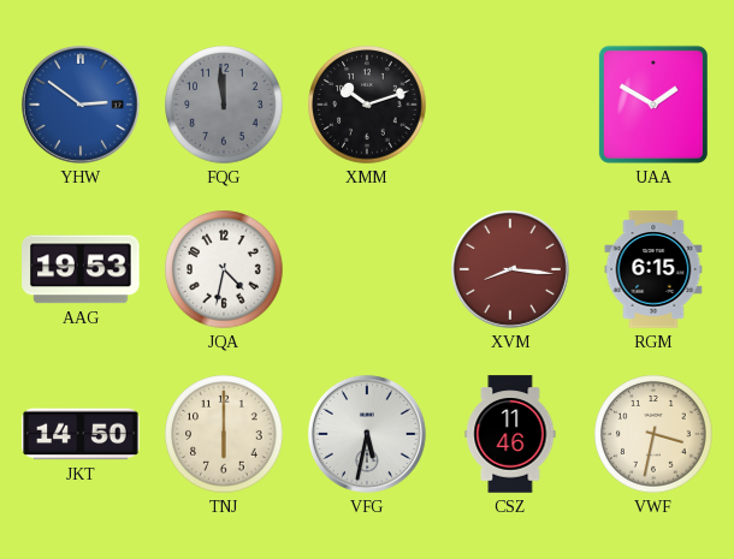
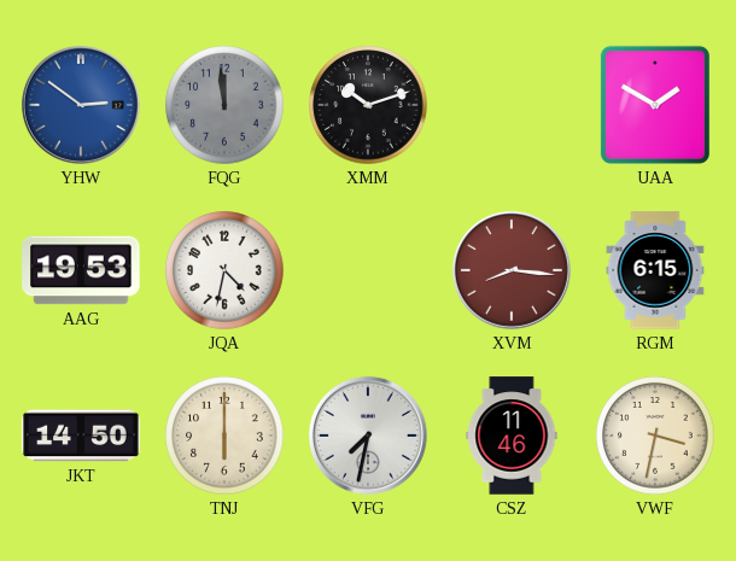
VFG: 5:32 -> 7:32
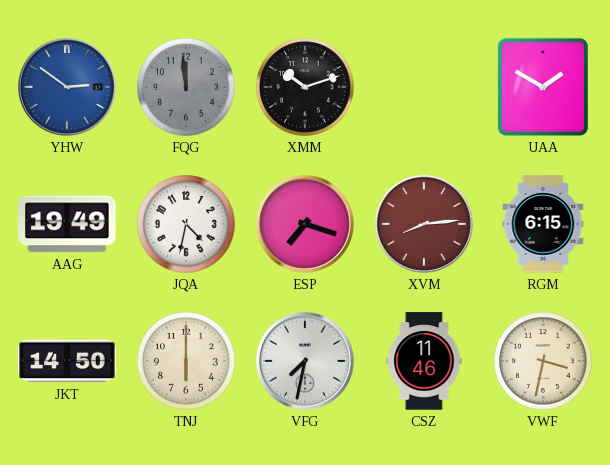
AAG: 19:53 -> 19:49
ESP: none -> 7:18
XVM: 8:16 -> 8:14
